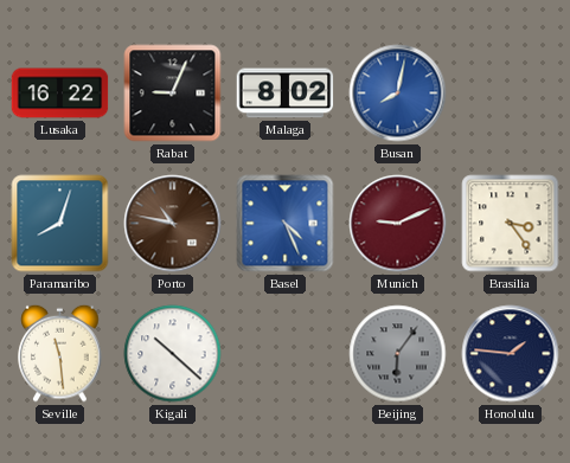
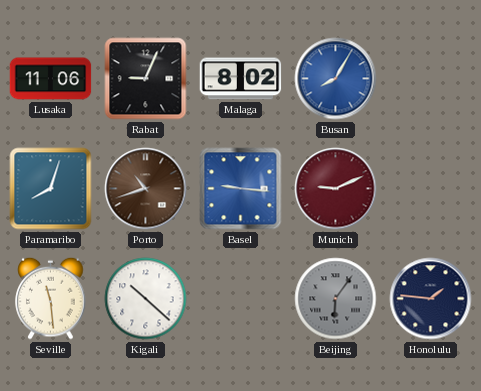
Lusaka: 16:22 -> 11:06
Busan: 8:02 -> 8:05
Porto: 10:47 -> 10:42
Basel: 4:26 -> 9:16
Brasilia: 3:24 -> none
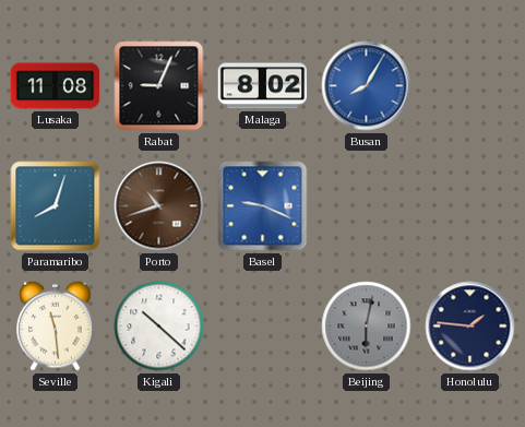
Lusaka: 11:06 -> 11:08
Basel: 9:16 -> 9:19
Munich: 9:11 -> none
Beijing: 6:06 -> 6:02
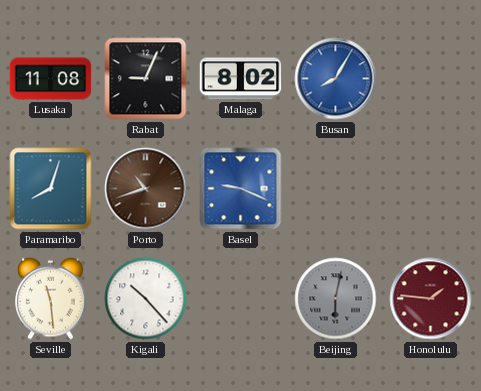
Kigali: 10:22 -> 10:23
Honolulu dial: navy -> burgundy
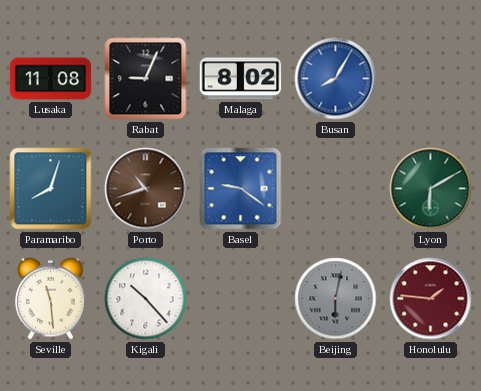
Basel: 9:19 -> 9:21
Lyon: none -> 6:10
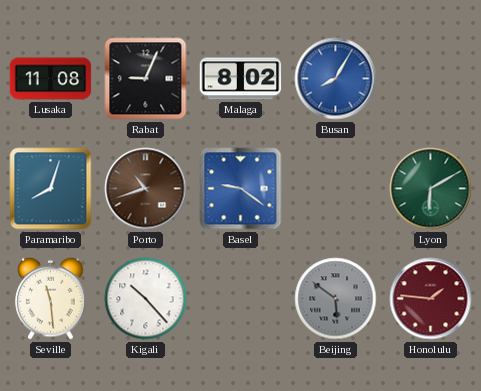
Beijing: 6:02 -> 5:51
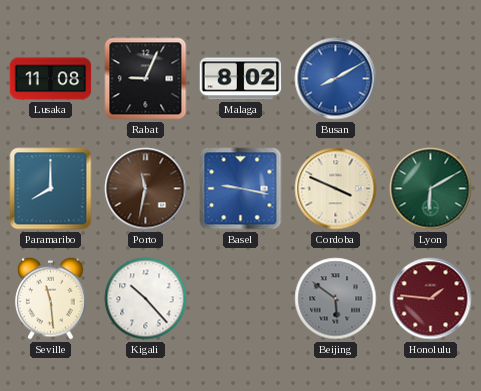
Busan: 8:05 -> 8:10
Paramaribo: 8:03 -> 8:00
Porto: 10:42 -> 11:32
Basel: 9:21 -> 9:17
Cordoba: none -> 3:49
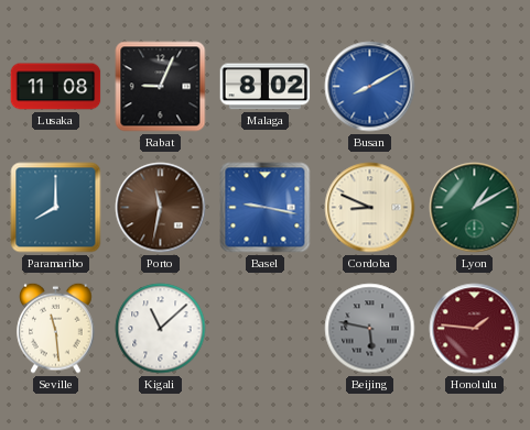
Cordoba: 3:49 -> 8:49
Lyon: 6:10 -> 1:10
Kigali: 10:23 -> 11:08
Beijing: 5:51 -> 5:47
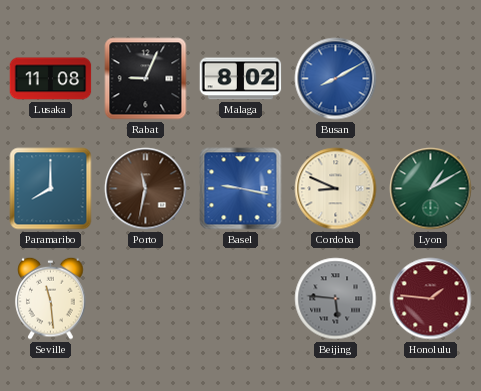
Kigali: 11:08 -> none
Beijing: 5:47 -> 5:46
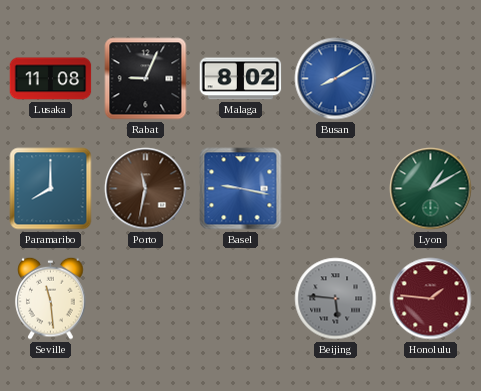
Cordoba: 8:49 -> none
